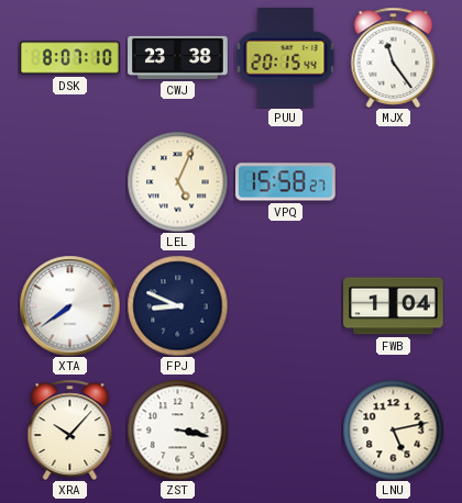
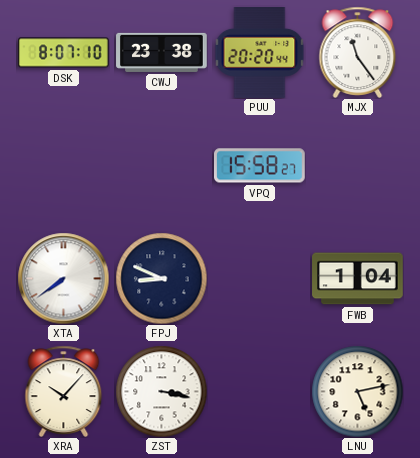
PUU: 20:15 -> 20:20
LEL: 5:04 -> none
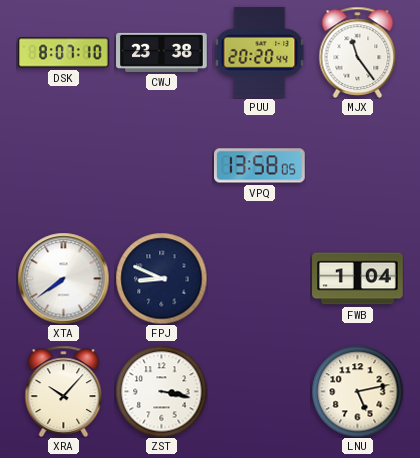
VPQ: 15:58 -> 13:58
